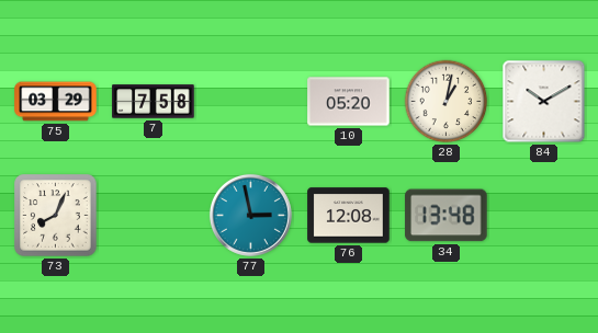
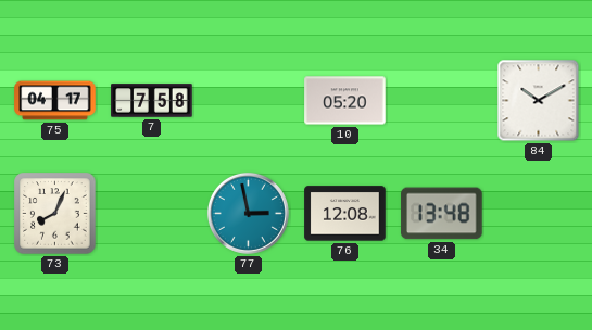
75: 03:29 -> 04:17
28: 1:02 -> none
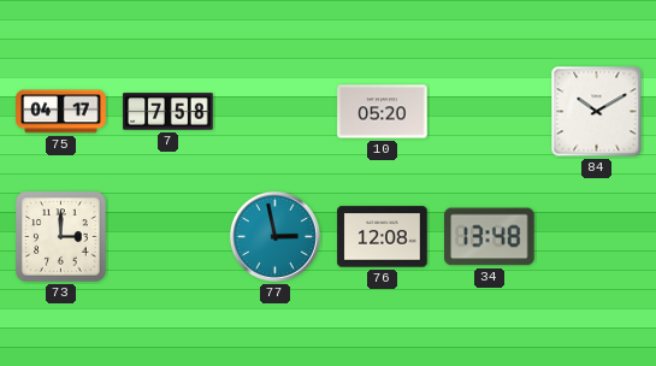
73: 8:04 -> 3:00
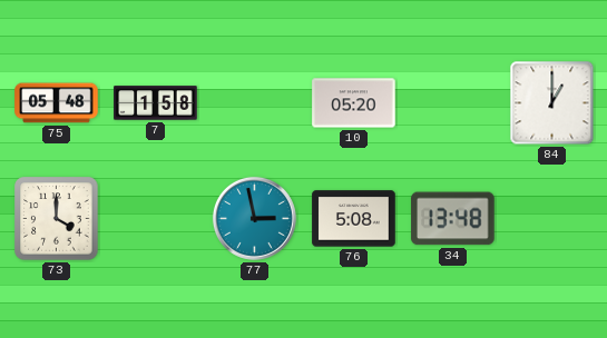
75: 04:17 -> 05:48
7: 7:58 -> 1:58
84: 10:10 -> 1:00
73: 3:00 -> 4:00
76: 12:08 -> 5:08
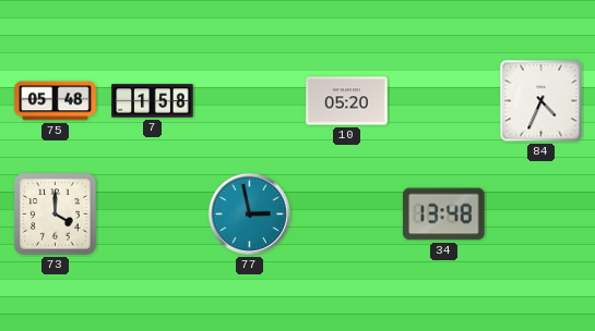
84: 1:00 -> 4:34
76: 5:08 -> none
